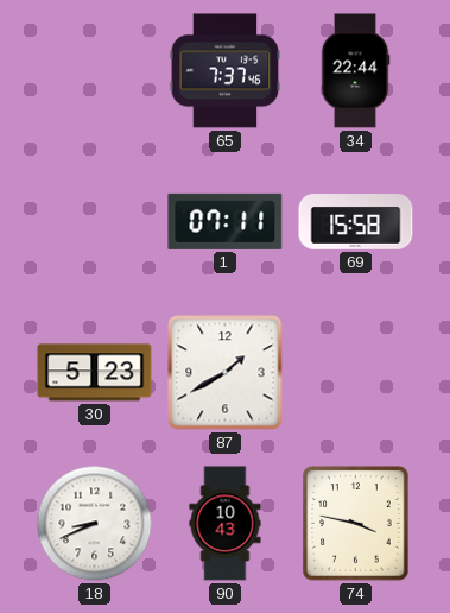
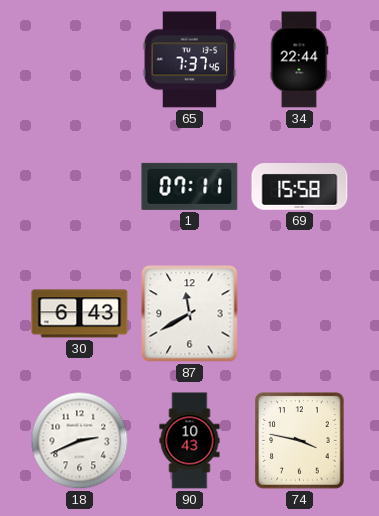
30: 5:23 -> 6:43
87: 1:40 -> 11:40
18: 8:41 -> 2:41
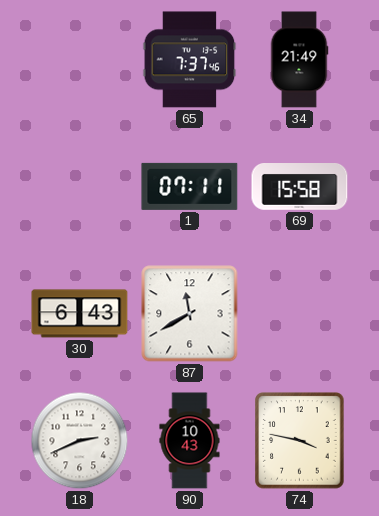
34: 22:44 -> 21:49
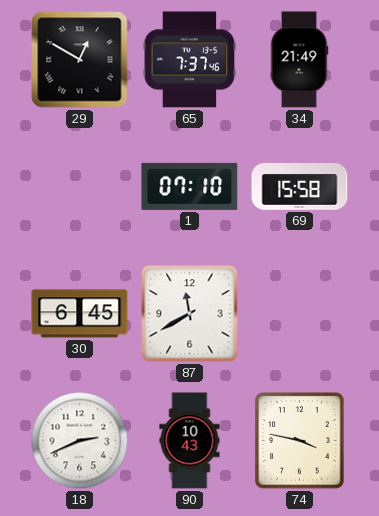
29: none -> 12:50
1: 07:11 -> 07:10
30: 6:43 -> 6:45
